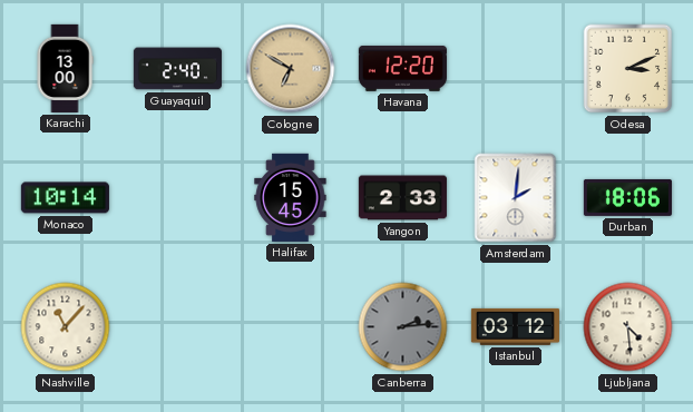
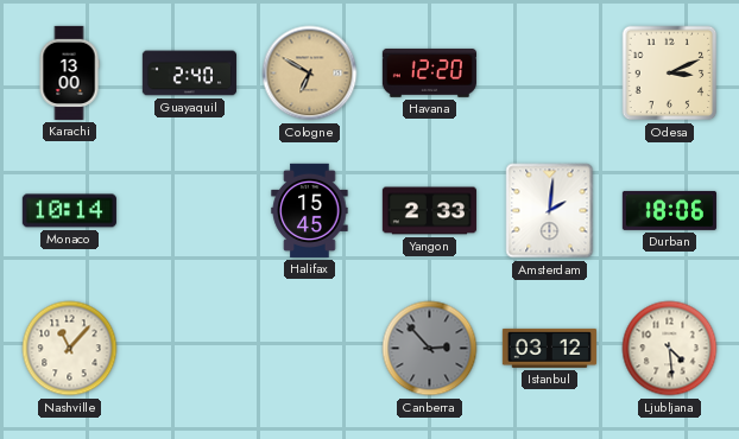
Canberra: 2:14 -> 2:53
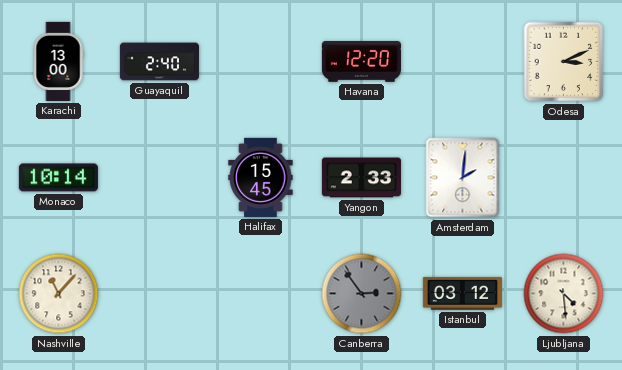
Cologne: 6:50 -> none
Durban: 18:06 -> none
Canberra: 2:53 -> 2:54
